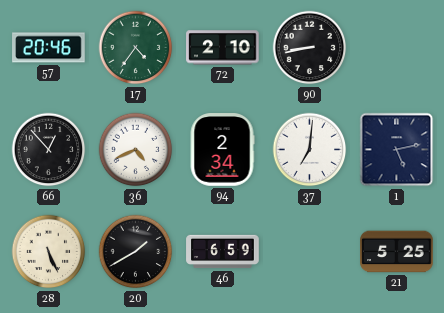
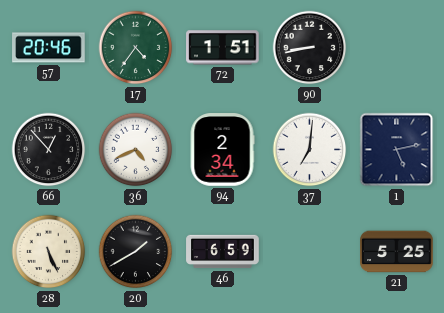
72: 2:10 -> 1:51
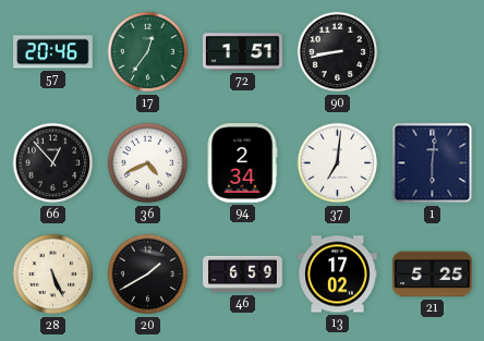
17: 4:36 -> 12:36
1: 5:13 -> 6:01
13: none -> 17:02
